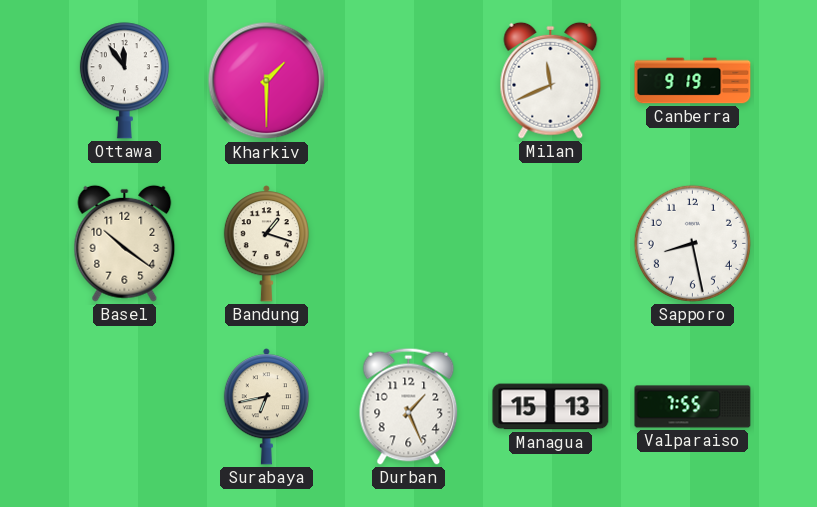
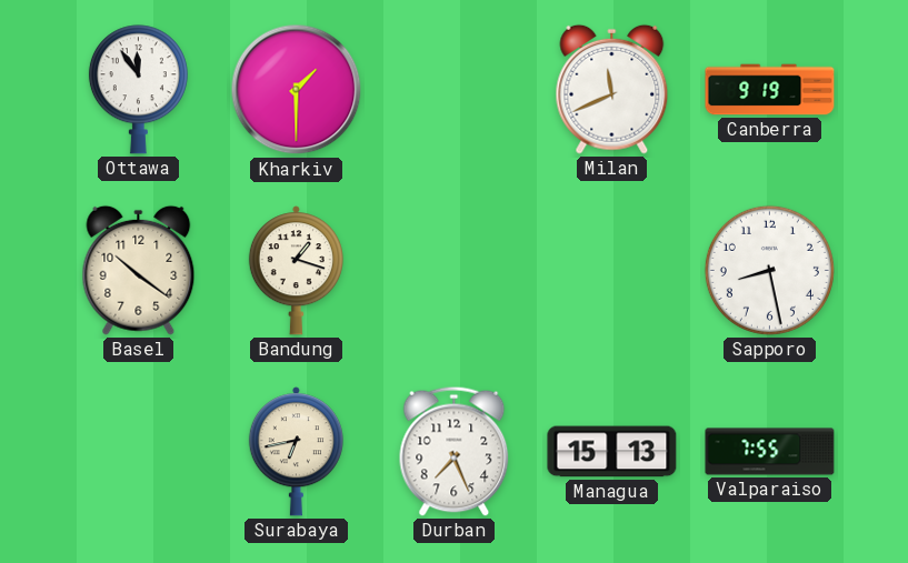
Durban: 1:26 -> 7:26
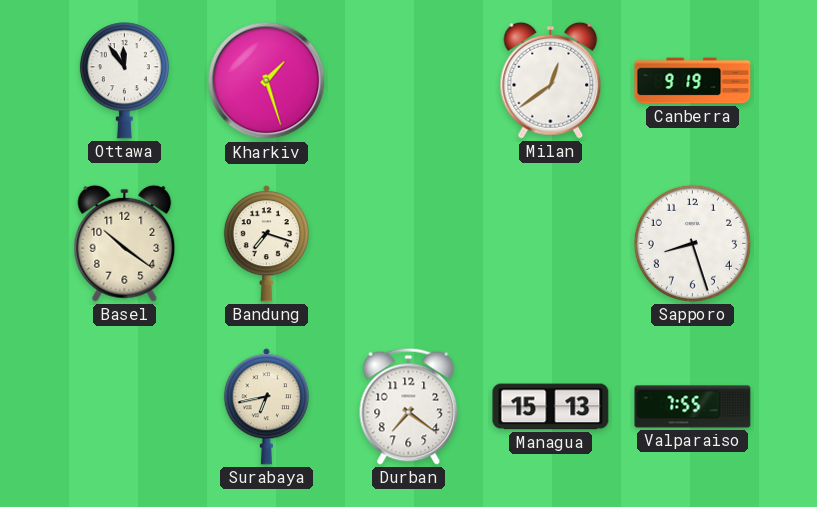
Kharkiv: 1:30 -> 1:27
Milan: 11:41 -> 12:39
Bandung: 1:18 -> 7:18
Sapporo: 8:28 -> 8:27
Durban: 7:26 -> 7:21
